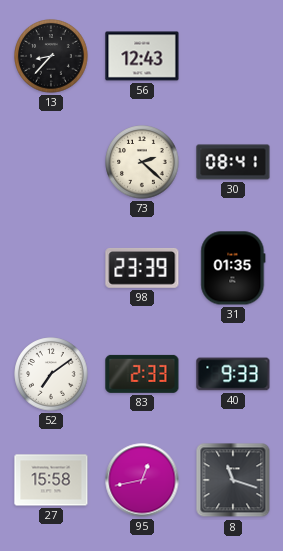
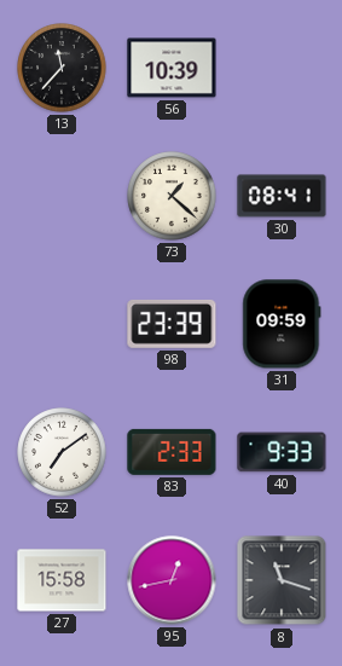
13: 8:37 -> 11:37
56: 12:43 -> 10:39
73: 2:22 -> 1:22
31: 01:35 -> 09:59
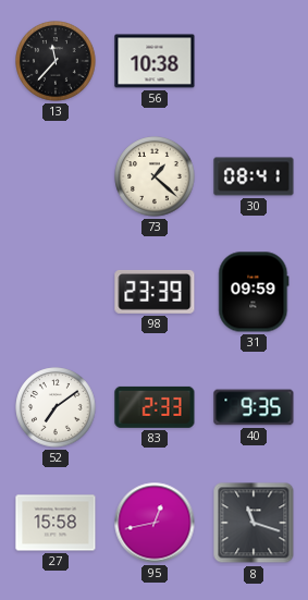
56: 10:39 -> 10:38
40: 9:33 -> 9:35
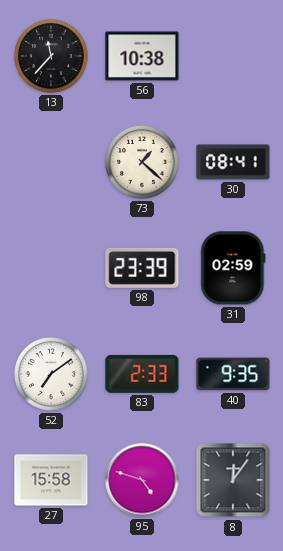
31: 09:59 -> 02:59
95: 12:43 -> 4:48
8: 11:18 -> 12:06
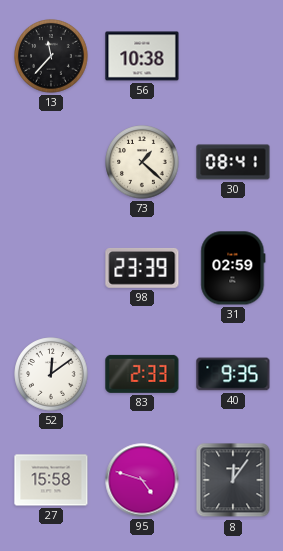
52: 7:09 -> 12:09
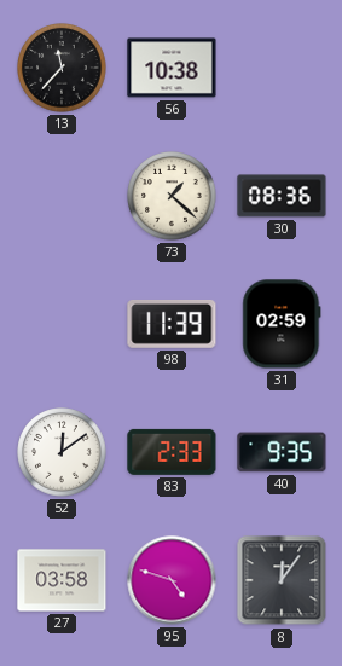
30: 08:41 -> 08:36
98: 23:39 -> 11:39
27: 15:58 -> 03:58
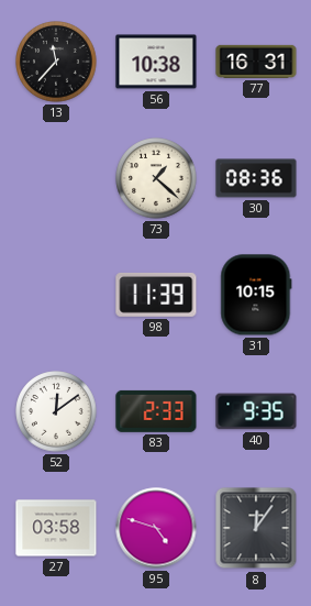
77: none -> 16:31
31: 02:59 -> 10:15
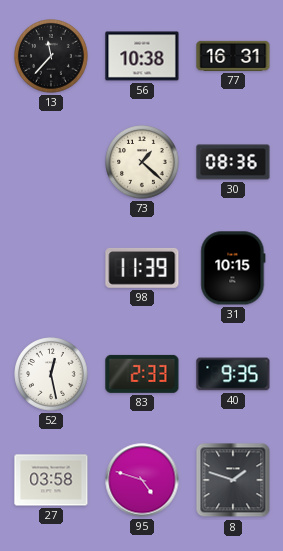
52: 12:09 -> 12:28
8: 12:06 -> 1:48
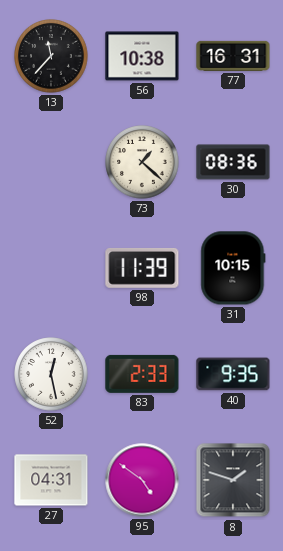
27: 03:58 -> 04:31
95: 4:48 -> 4:51
